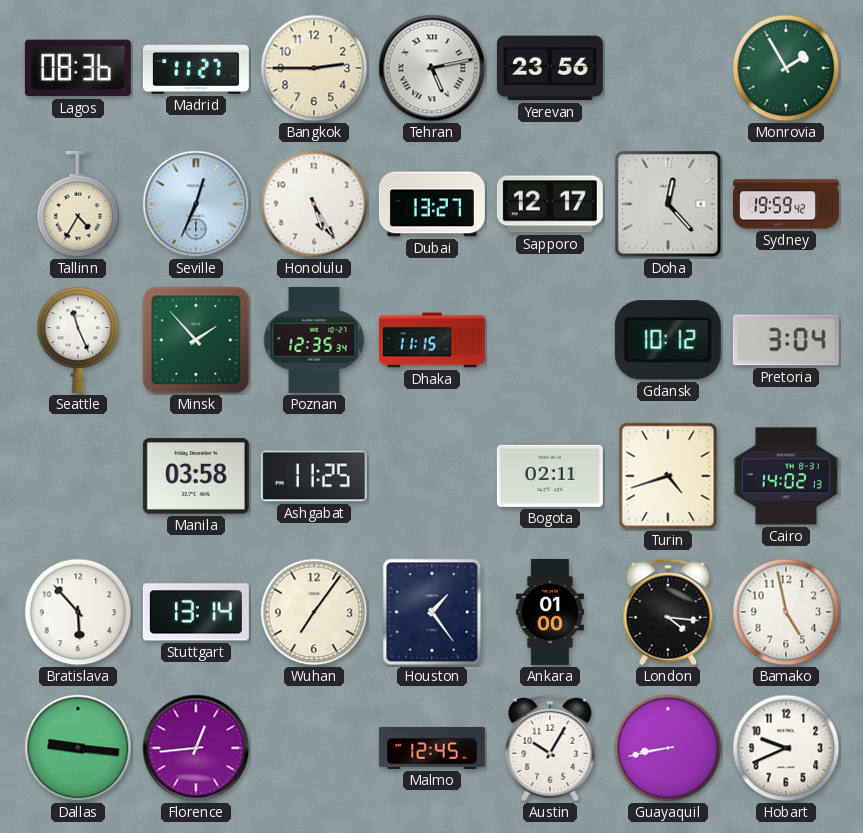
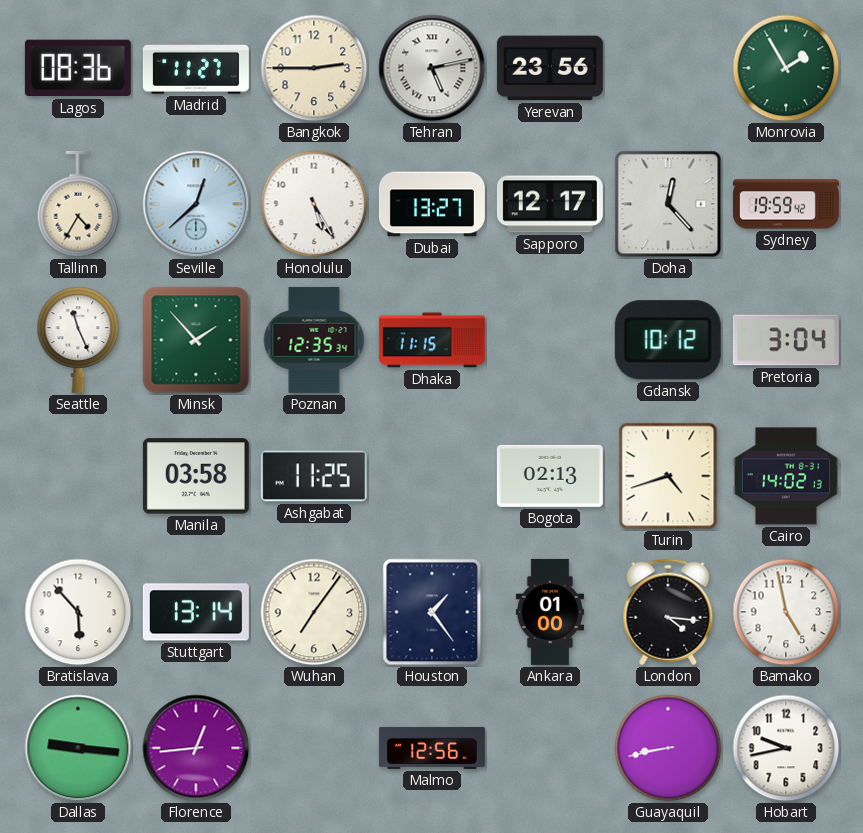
Seville: 12:34 -> 12:38
Bogota: 02:11 -> 02:13
Malmo: 12:45 -> 12:56
Austin: 10:05 -> none
Hobart: 9:41 -> 9:43
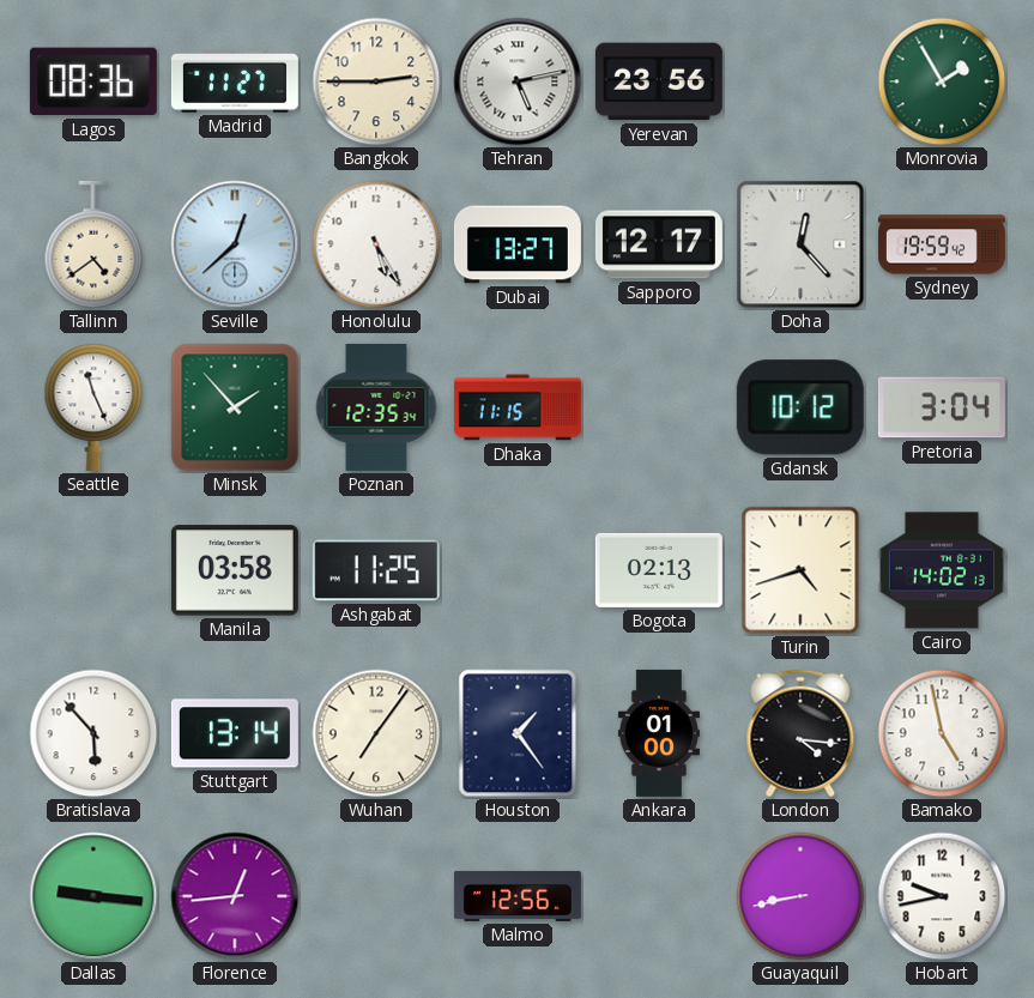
Tallinn: 4:35 -> 4:39
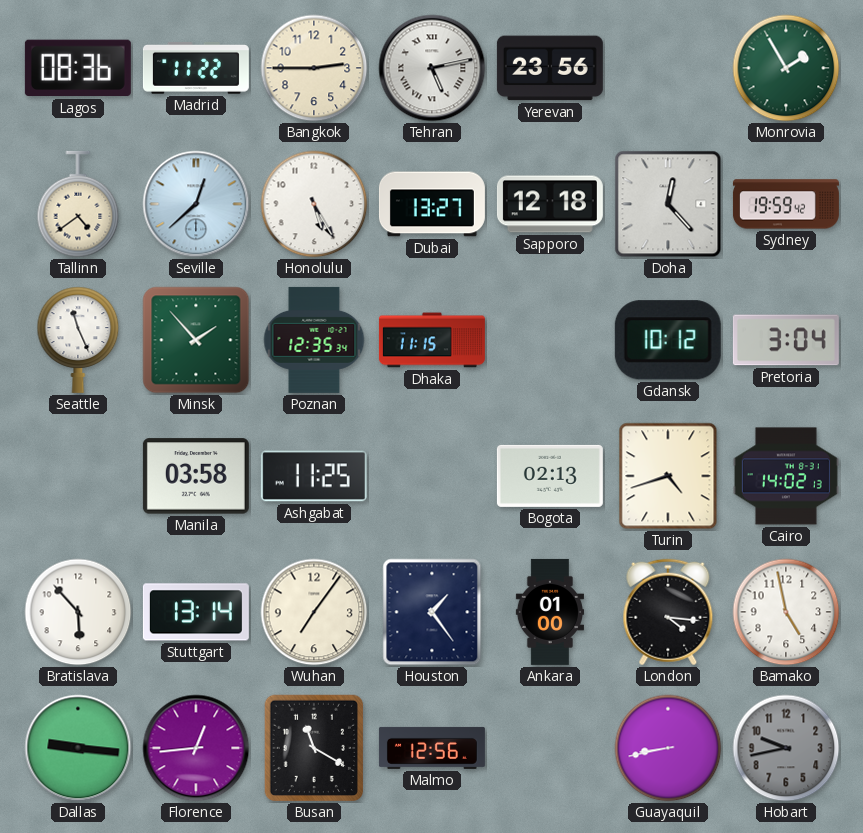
Madrid: 11:27 -> 11:22
Sapporo: 12:17 -> 12:18
Busan: none -> 11:20
Hobart dial: white -> grey
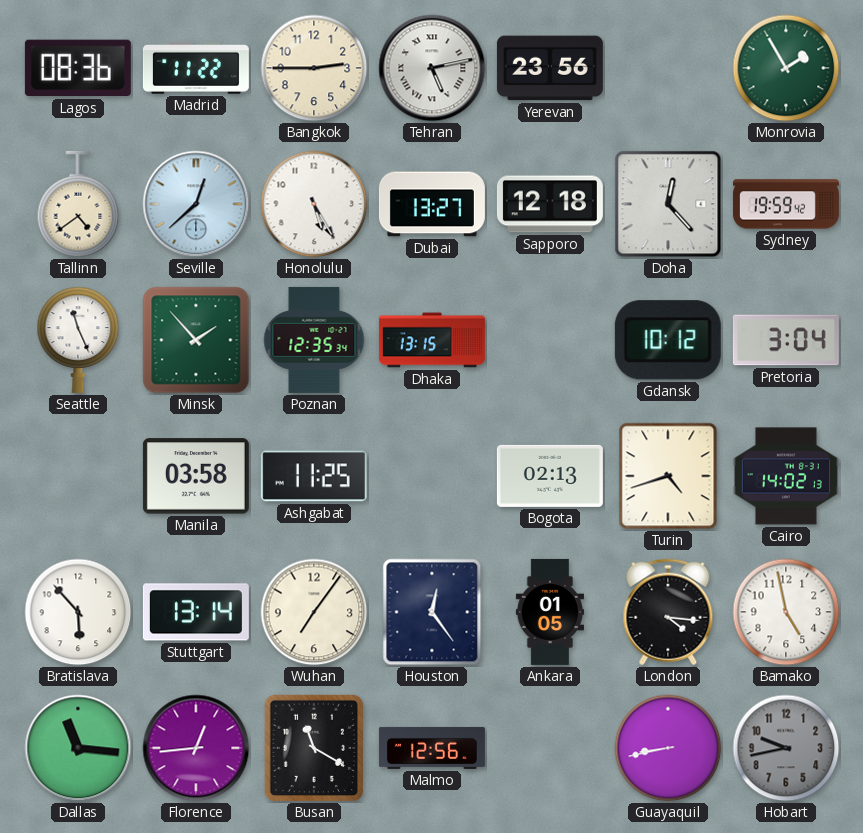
Dhaka: 11:15 -> 13:15
Houston: 1:24 -> 12:24
Ankara: 01:00 -> 01:05
Dallas: 9:16 -> 11:16
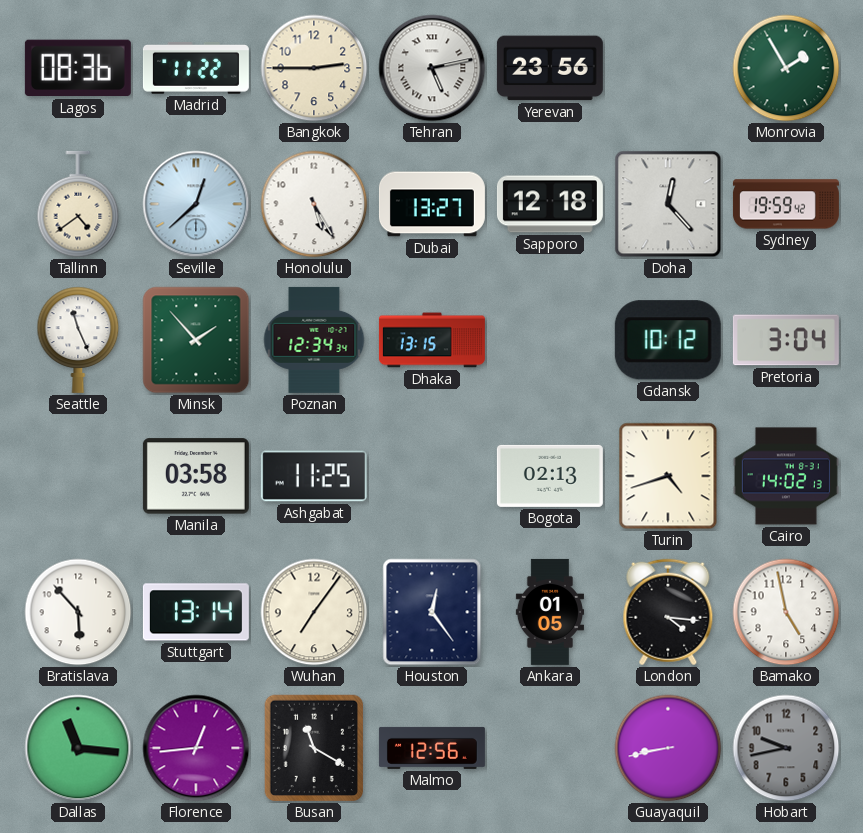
Poznan: 12:35 -> 12:34
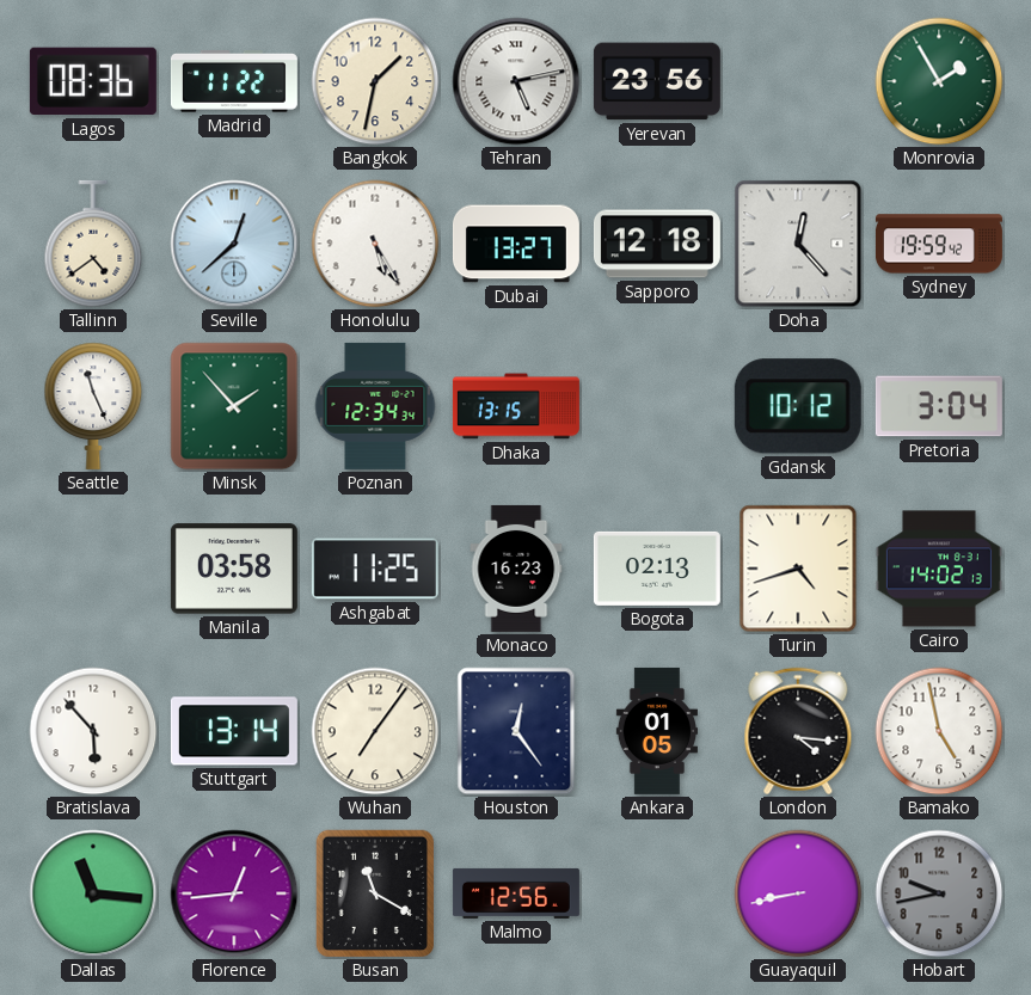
Bangkok: 2:45 -> 1:32
Monaco: none -> 16:23
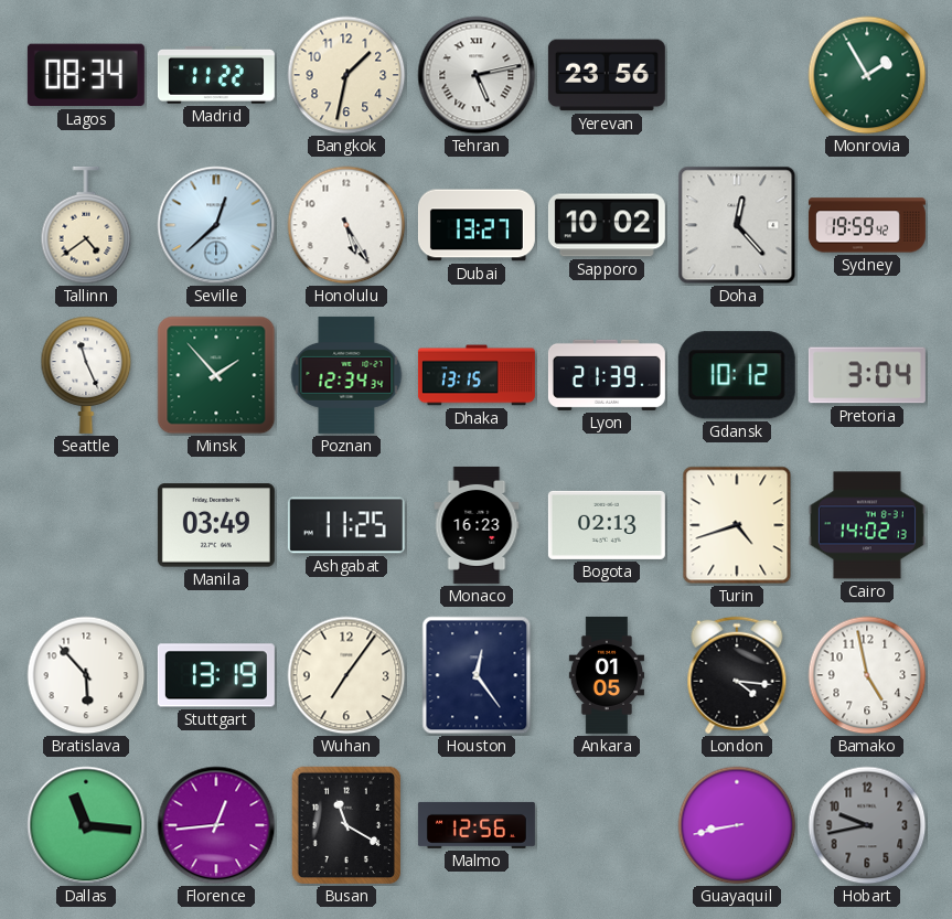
Lagos: 08:36 -> 08:34
Sapporo: 12:18 -> 10:02
Lyon: none -> 21:39
Manila: 03:58 -> 03:49
Stuttgart: 13:14 -> 13:19
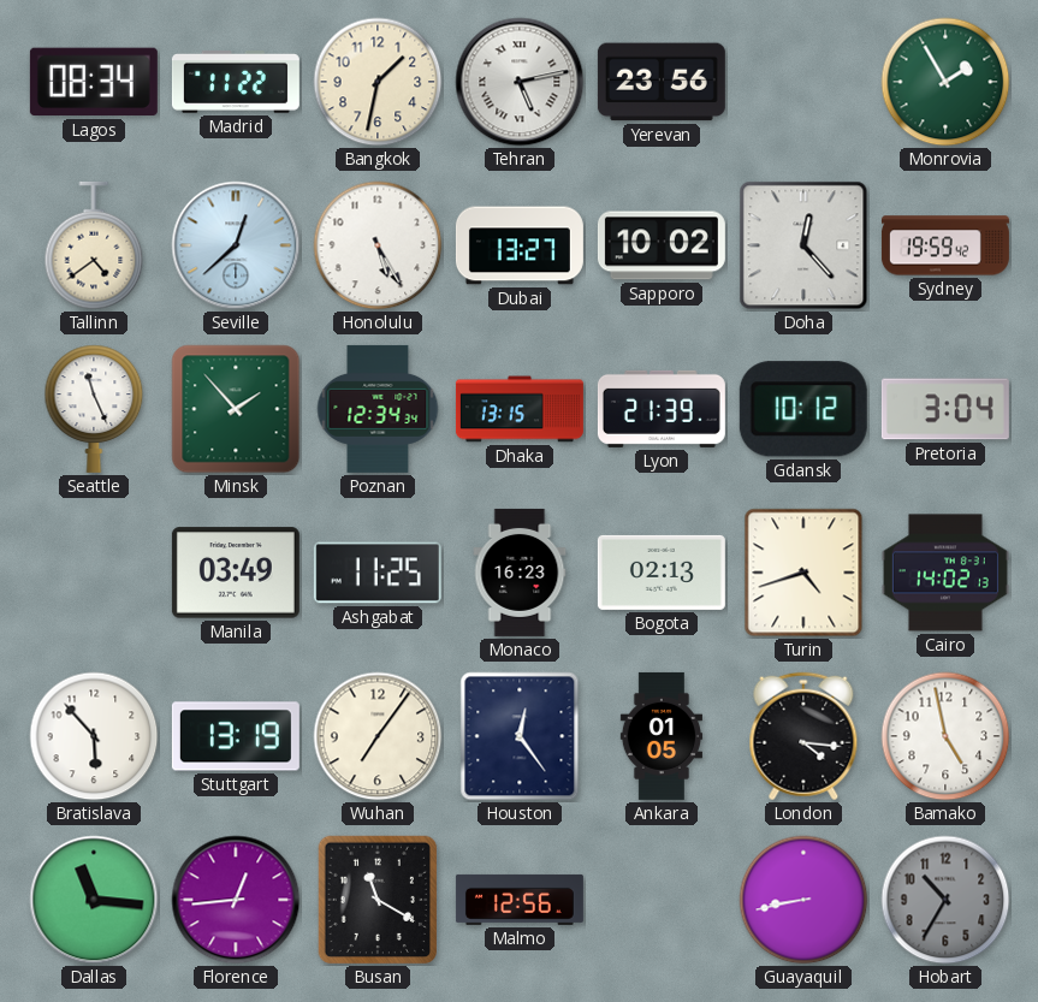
Hobart: 9:43 -> 10:35
